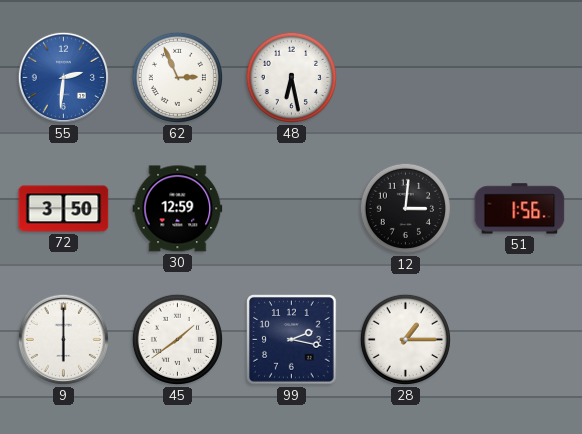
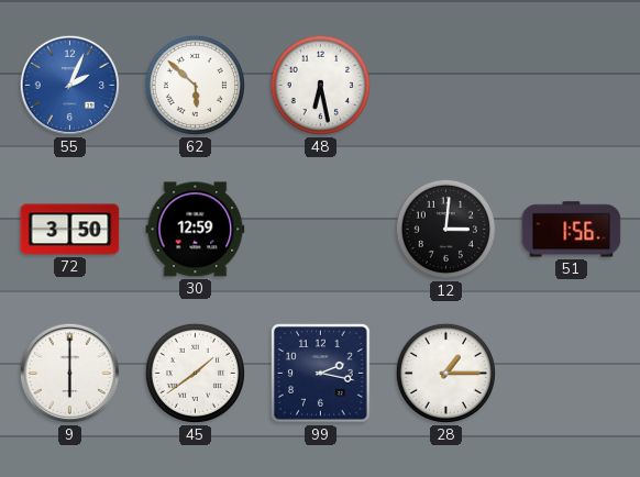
55: 2:31 -> 2:04
62: 2:56 -> 5:52
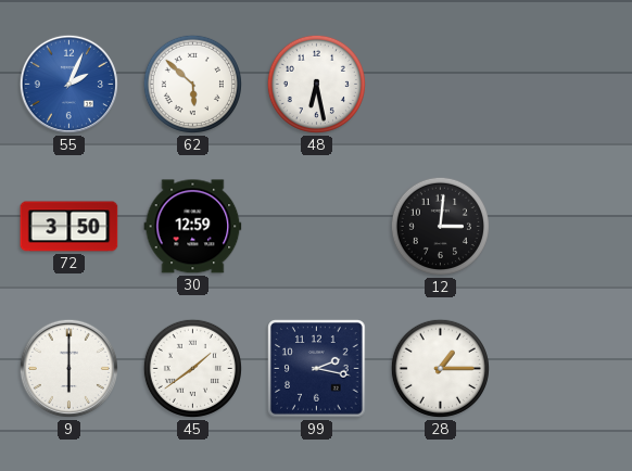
51: 1:56 -> none
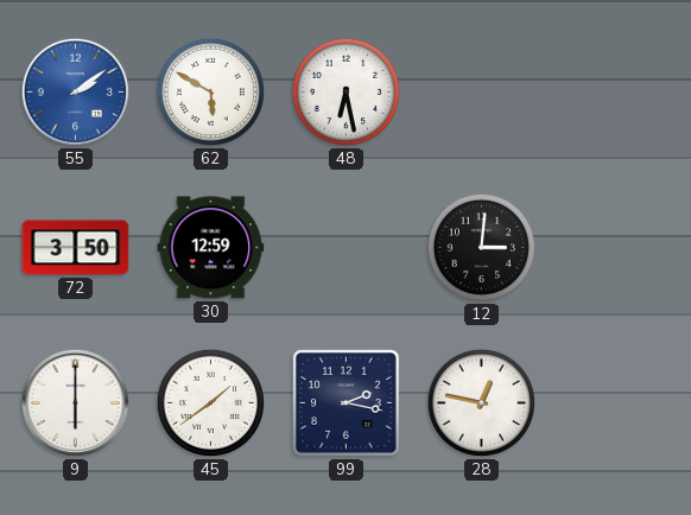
55: 2:04 -> 2:09
62: 5:52 -> 5:50
28: 1:15 -> 12:47
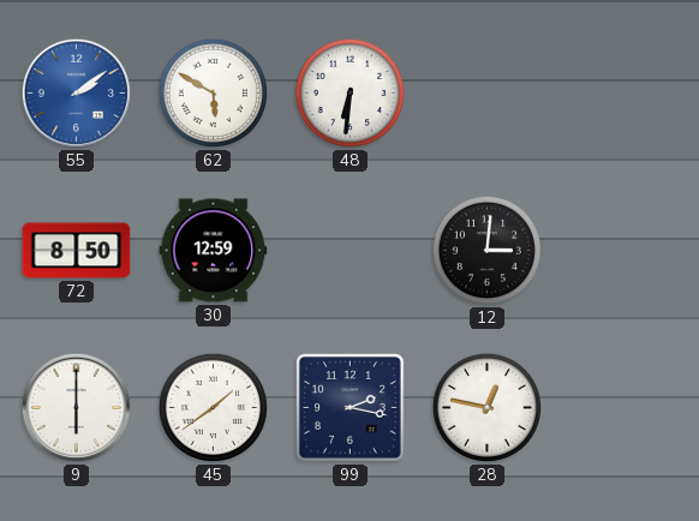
48: 6:28 -> 6:31
72: 3:50 -> 8:50
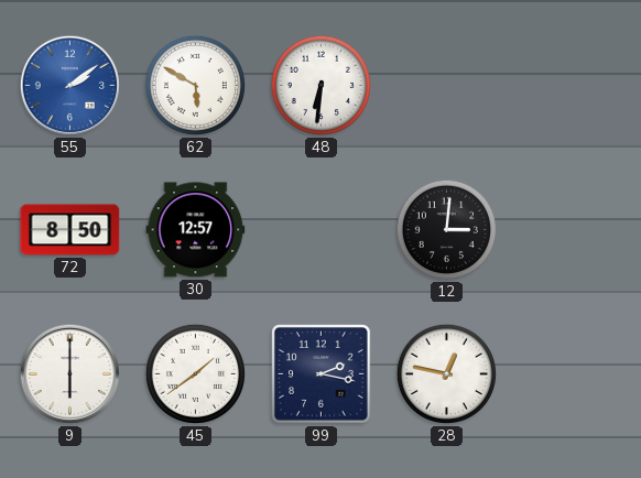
30: 12:59 -> 12:57
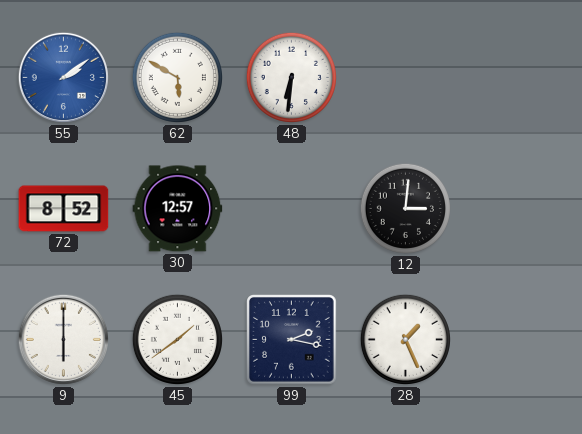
72: 8:50 -> 8:52
28: 12:47 -> 1:26
